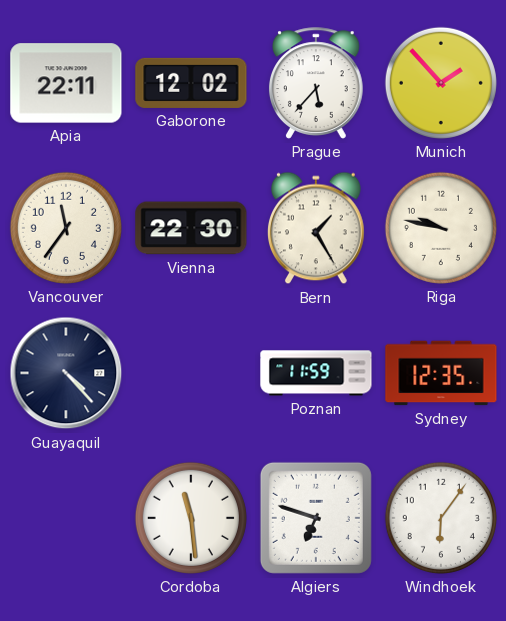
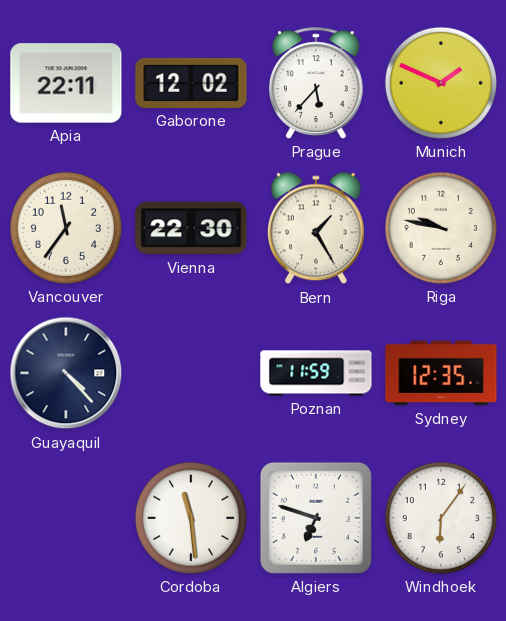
Munich: 1:53 -> 1:49
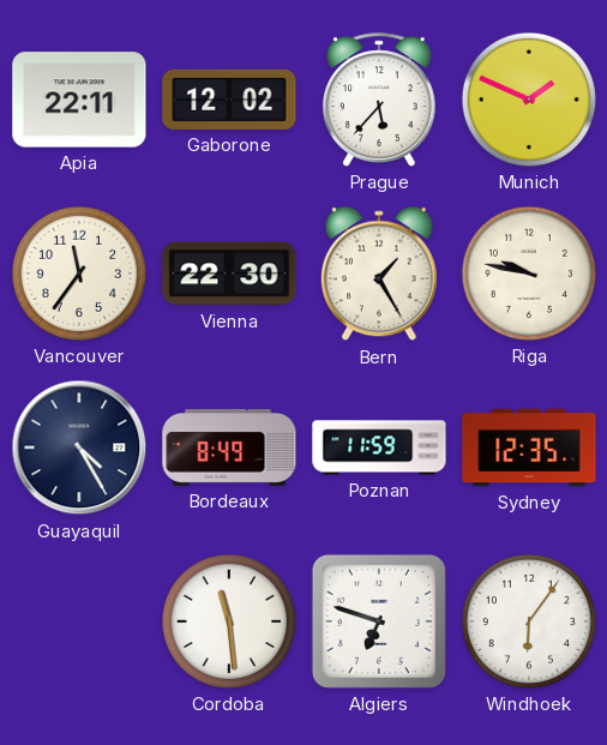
Guayaquil: 4:23 -> 4:25
Bordeaux: none -> 8:49
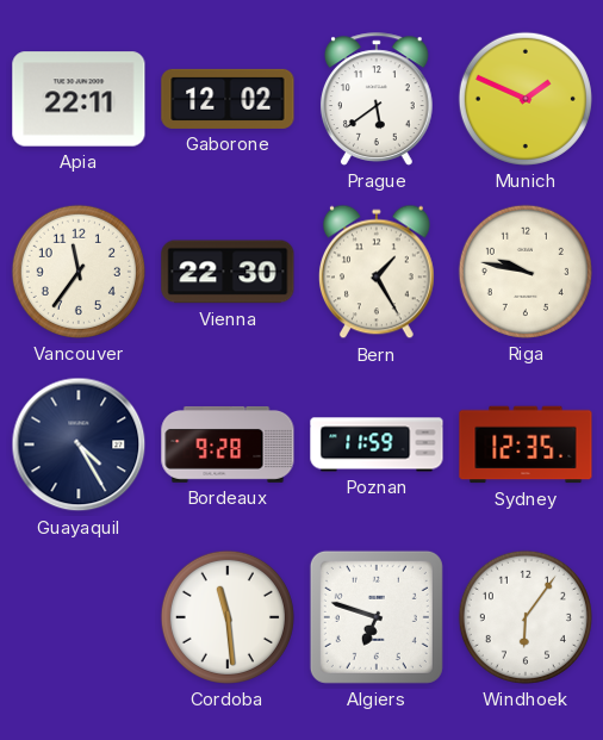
Prague: 5:37 -> 5:39
Bordeaux: 8:49 -> 9:28
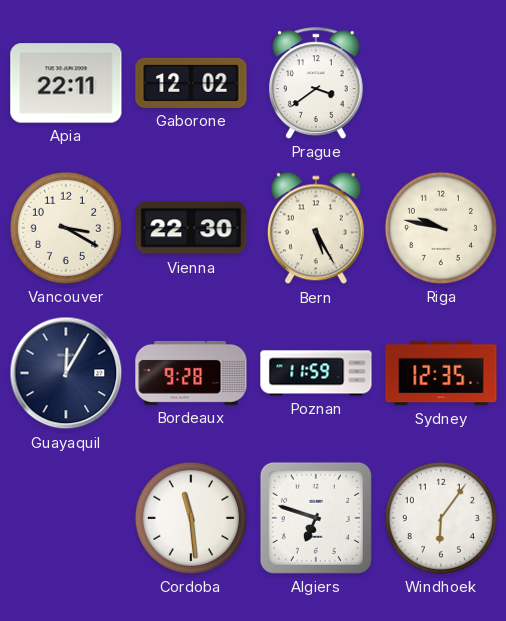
Prague: 5:39 -> 3:39
Munich: 1:49 -> none
Vancouver: 11:36 -> 3:20
Bern: 1:25 -> 5:25
Guayaquil: 4:25 -> 12:05
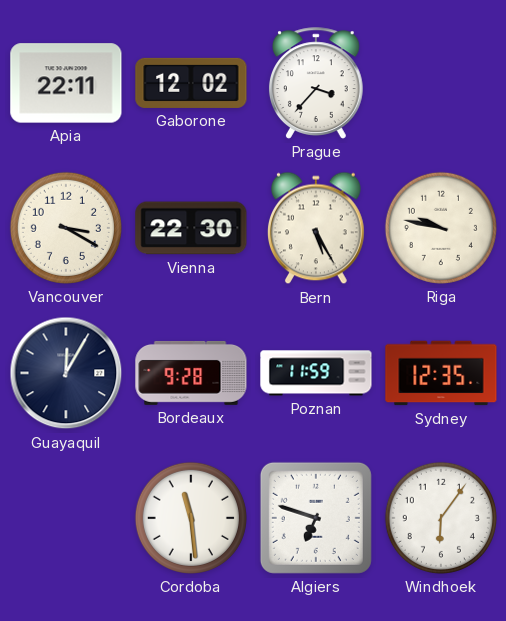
Prague: 3:39 -> 3:37
